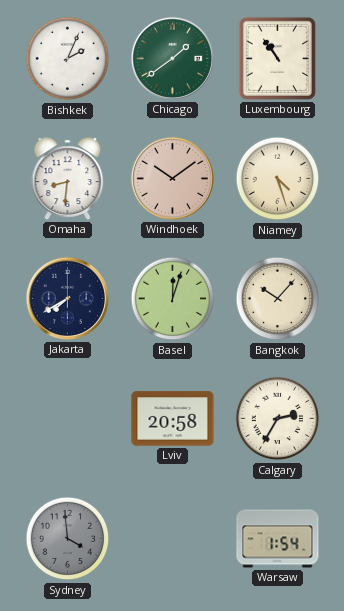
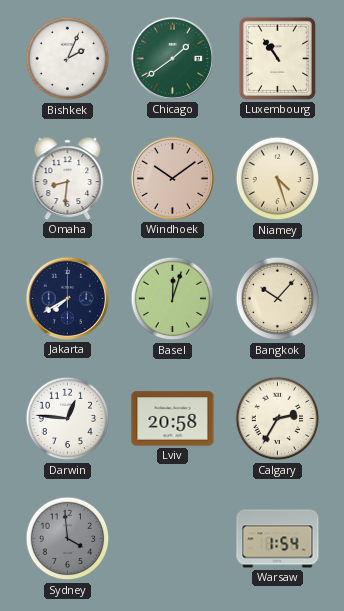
Darwin: none -> 12:46
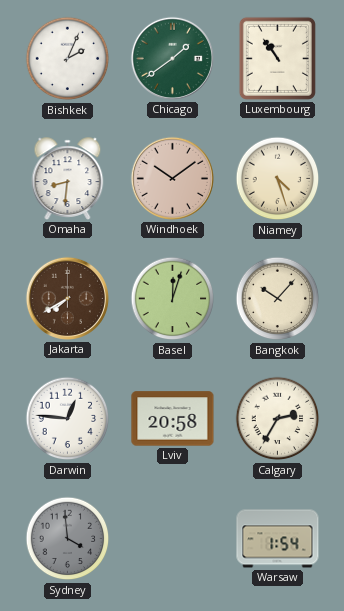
Jakarta dial: navy -> brown
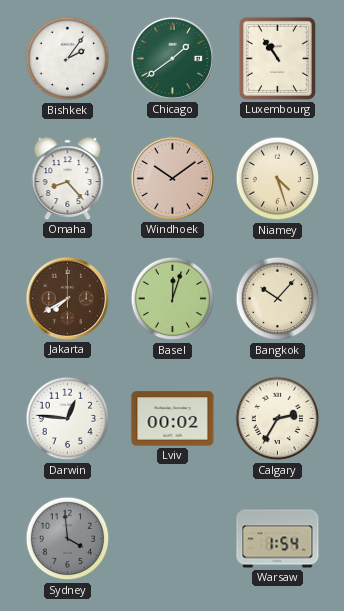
Bishkek: 2:04 -> 2:06
Omaha: 8:31 -> 8:23
Lviv: 20:58 -> 00:02
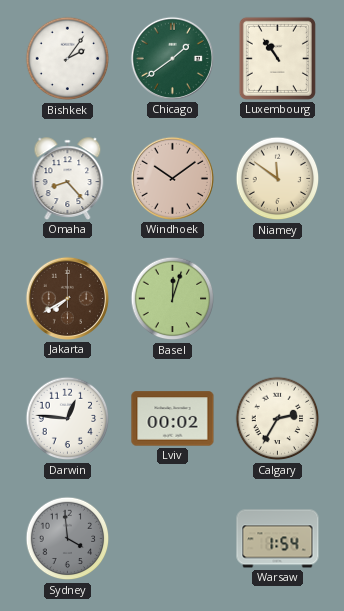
Niamey: 4:27 -> 11:51
Bangkok: 10:07 -> none
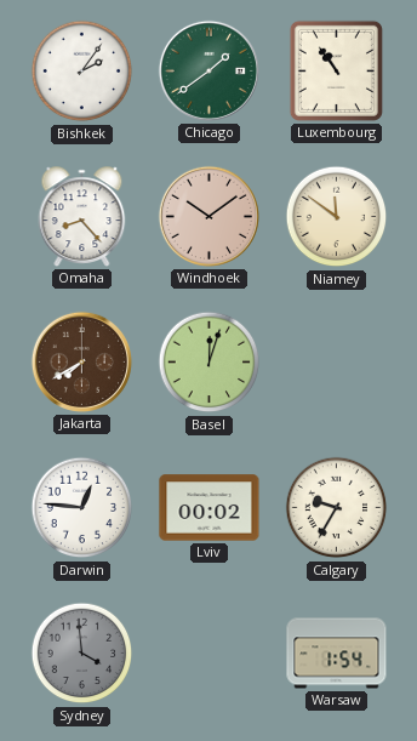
Calgary: 2:35 -> 9:35
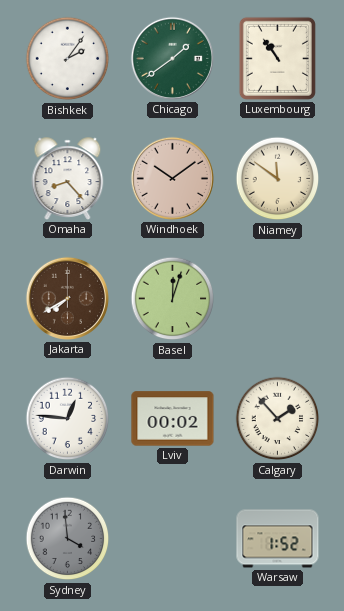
Calgary: 9:35 -> 1:53
Warsaw: 1:54 -> 1:52
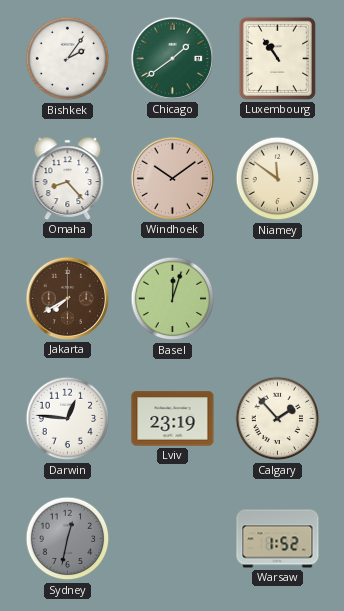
Lviv: 00:02 -> 23:19
Sydney: 3:59 -> 12:32
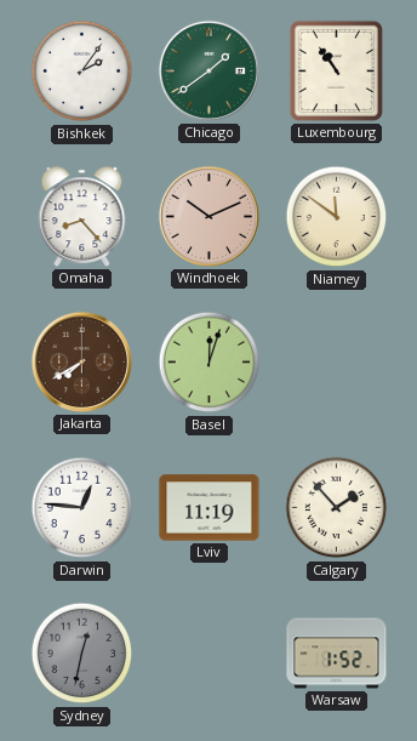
Windhoek: 10:09 -> 10:11
Lviv: 23:19 -> 11:19
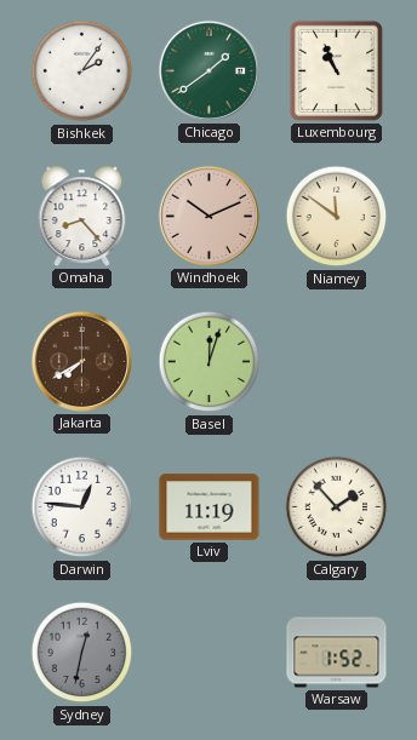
Luxembourg: 10:54 -> 10:56
